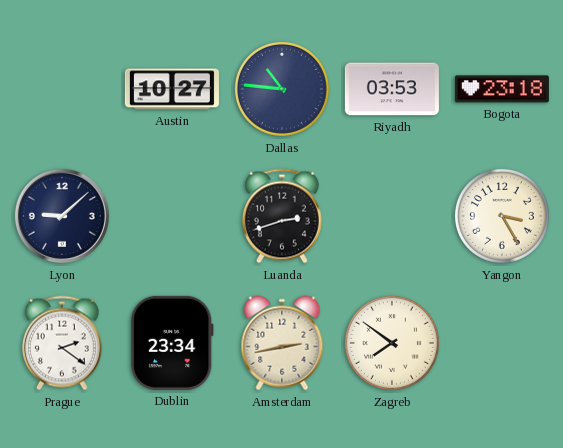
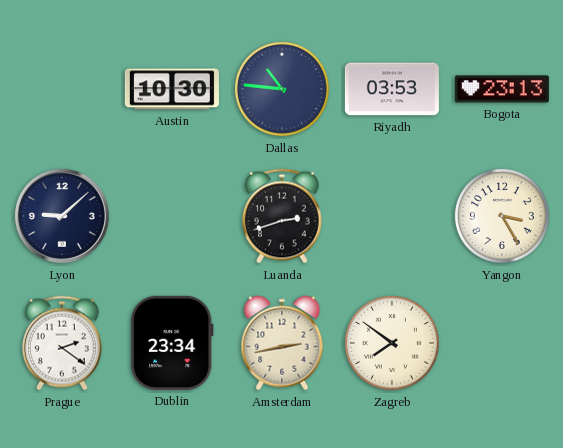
Austin: 10:27 -> 10:30
Bogota: 23:18 -> 23:13
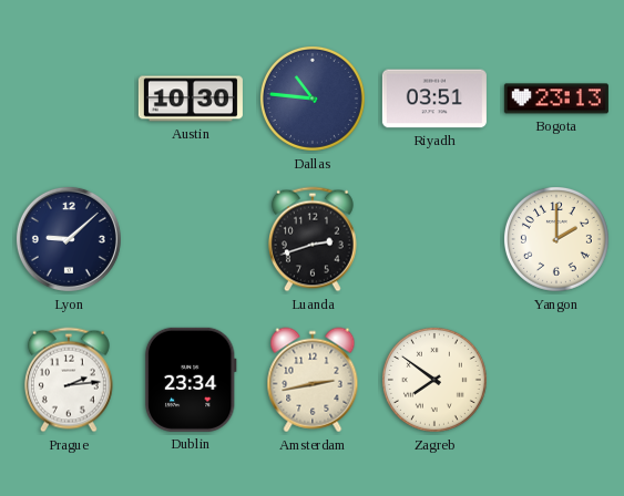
Riyadh: 03:53 -> 03:51
Yangon: 3:25 -> 2:00
Prague: 2:21 -> 2:14
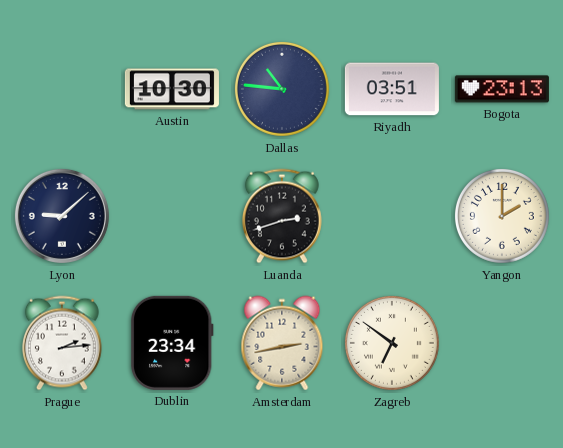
Zagreb: 7:51 -> 6:51
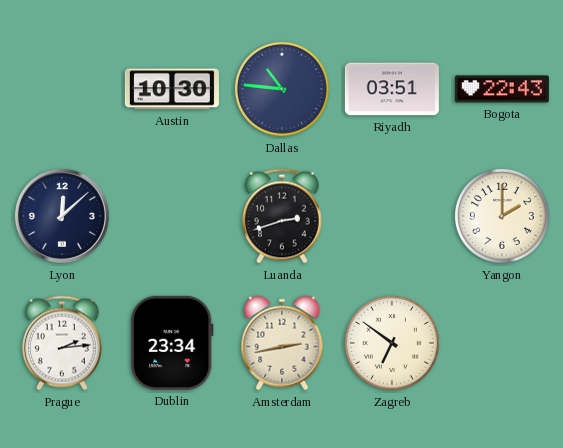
Bogota: 23:13 -> 22:43
Lyon: 9:08 -> 12:08
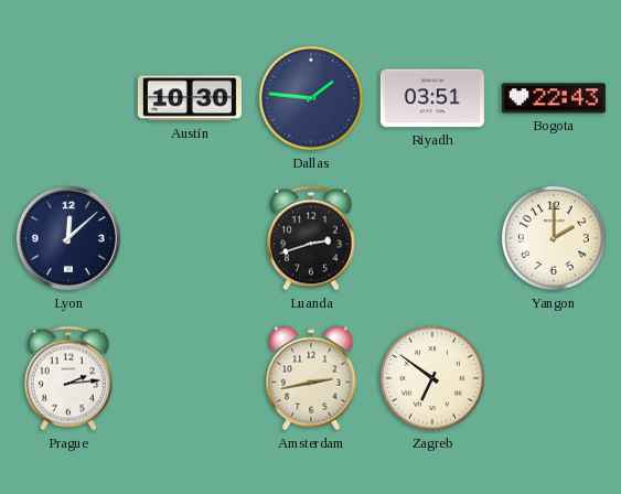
Dallas: 10:46 -> 1:46
Dublin: 23:34 -> none
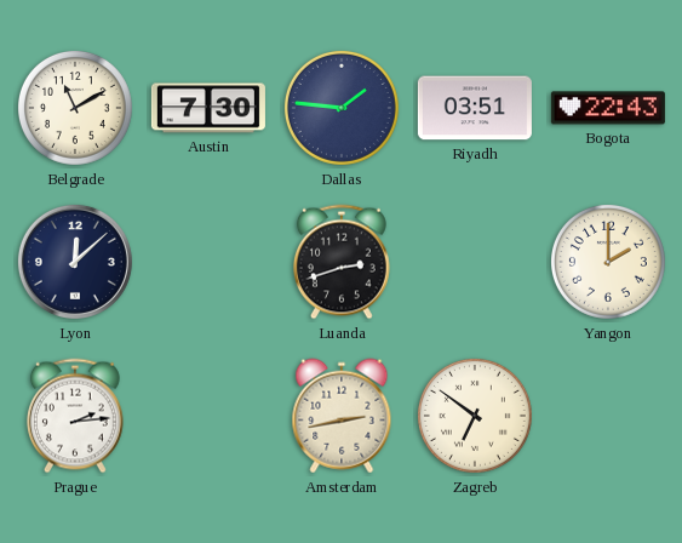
Belgrade: none -> 11:10
Austin: 10:30 -> 7:30
